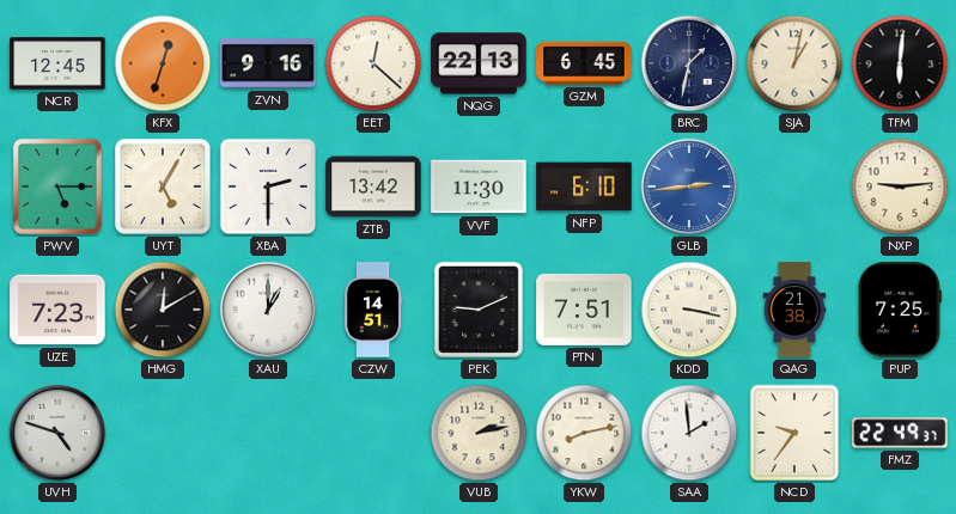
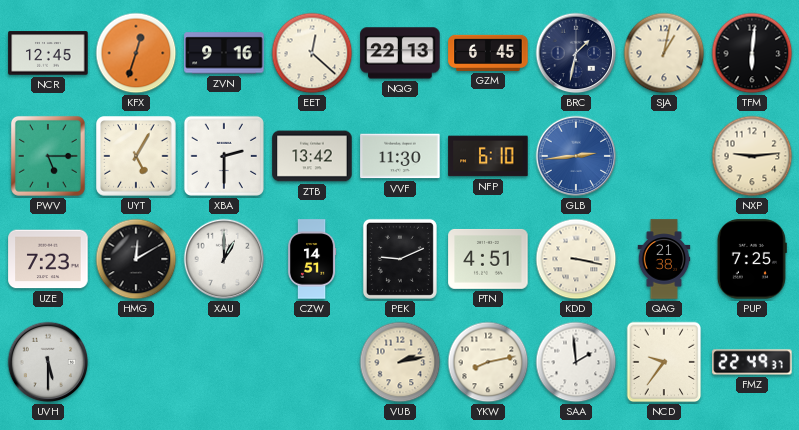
PTN: 7:51 -> 4:51
UVH: 4:48 -> 5:30
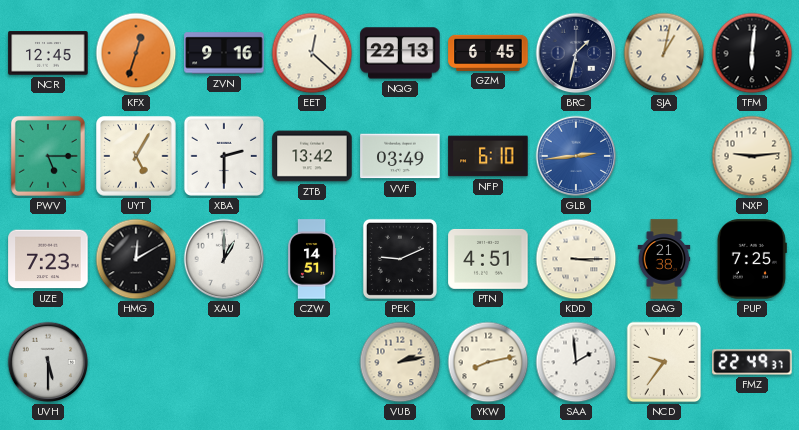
VVF: 11:30 -> 03:49
KDD: 3:17 -> 3:15
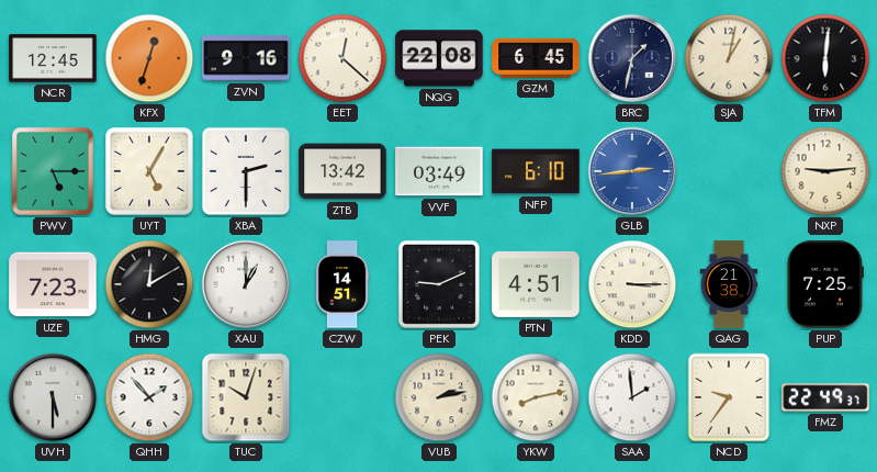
NQG: 22:13 -> 22:08
QHH: none -> 1:53
TUC: none -> 10:03
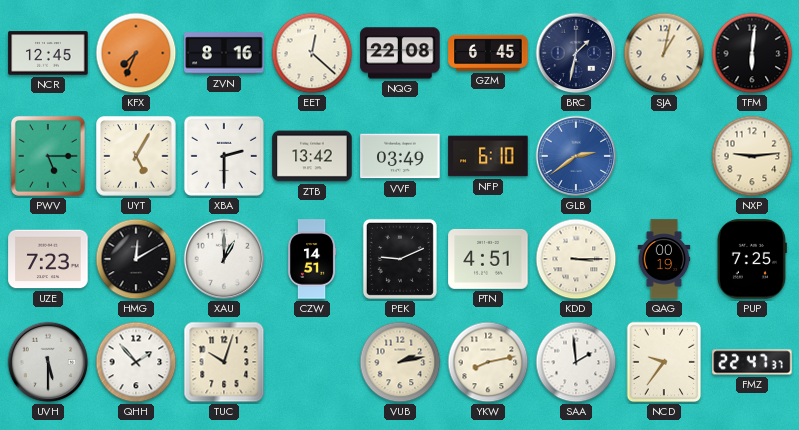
KFX: 12:33 -> 7:34
ZVN: 9:16 -> 8:16
GLB: 2:44 -> 2:39
QAG: 21:38 -> 00:19
FMZ: 22:49 -> 22:47
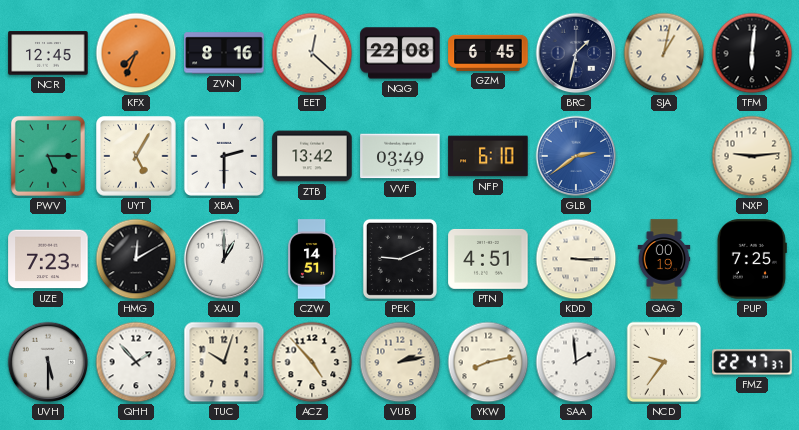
ACZ: none -> 4:53
